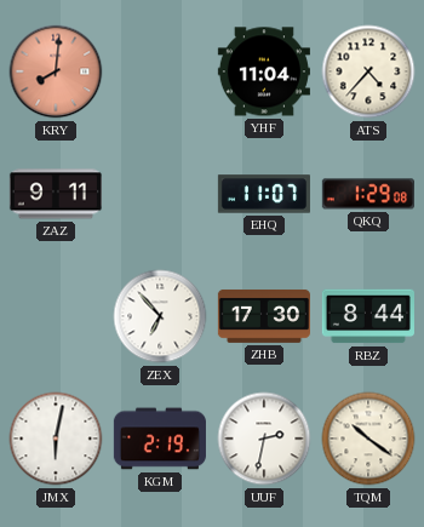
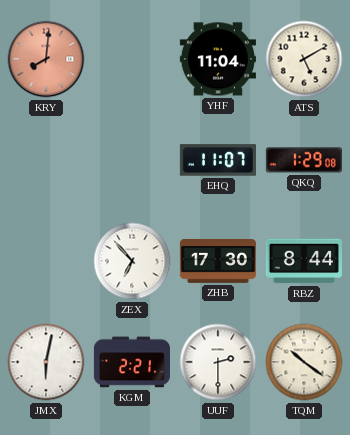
ATS: 4:37 -> 5:10
ZAZ: 9:11 -> none
KGM: 2:19 -> 2:21
UUF: 2:32 -> 2:30
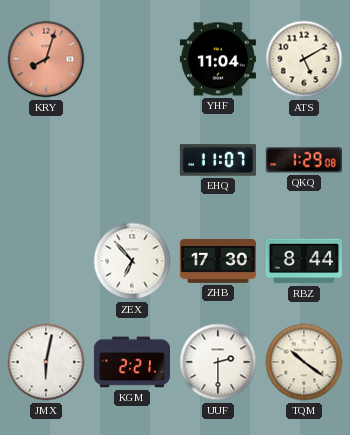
KRY: 8:01 -> 8:03
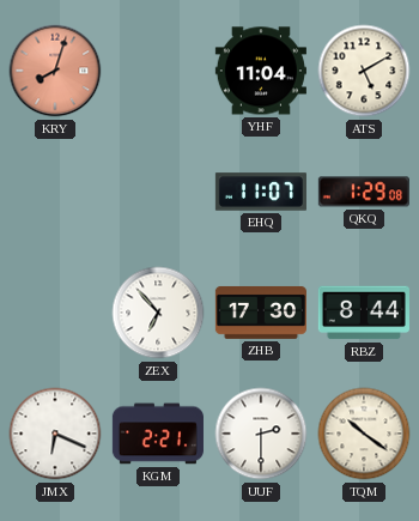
JMX: 6:02 -> 6:19
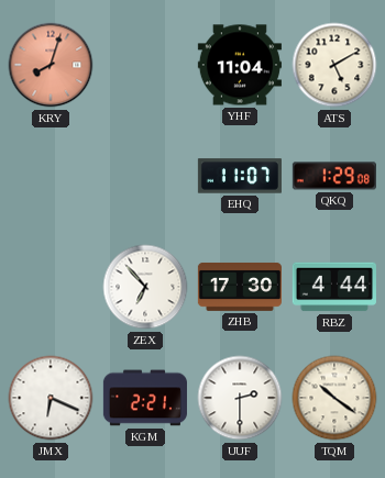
RBZ: 8:44 -> 4:44
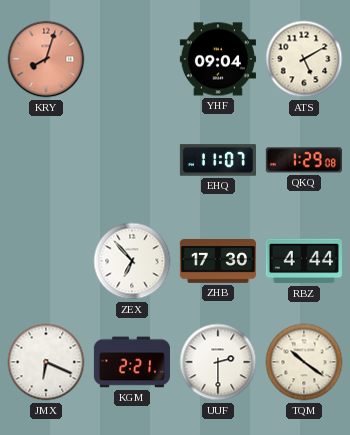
YHF: 11:04 -> 09:04
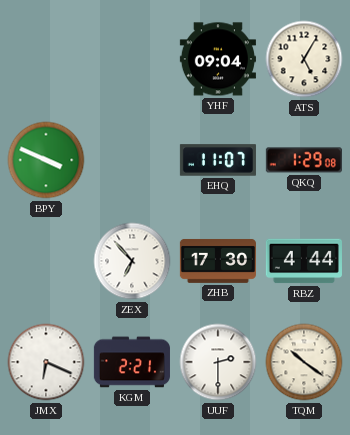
KRY: 8:03 -> none
ATS: 5:10 -> 5:05
BPY: none -> 3:49
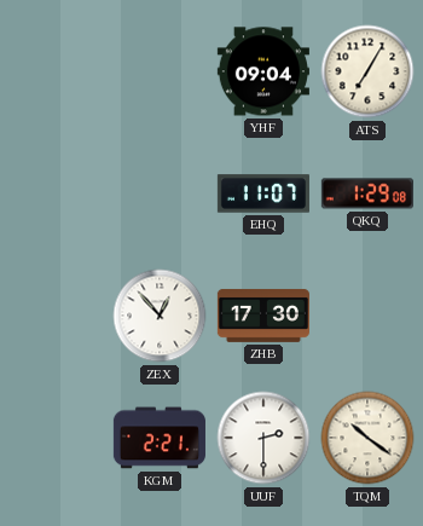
ATS: 5:05 -> 7:05
BPY: 3:49 -> none
ZEX: 6:53 -> 12:53
RBZ: 4:44 -> none
JMX: 6:19 -> none
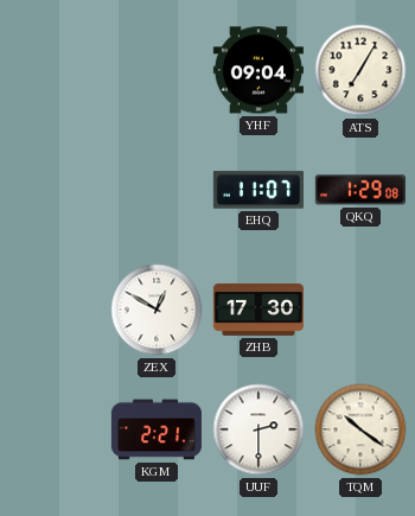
ZEX: 12:53 -> 12:50
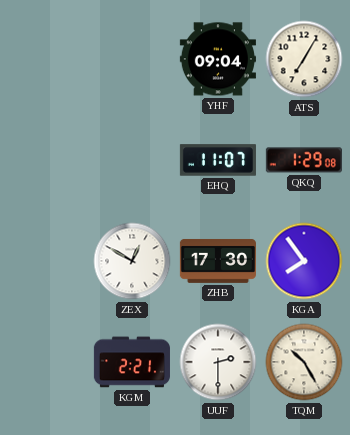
KGA: none -> 7:54
TQM: 10:21 -> 10:25
